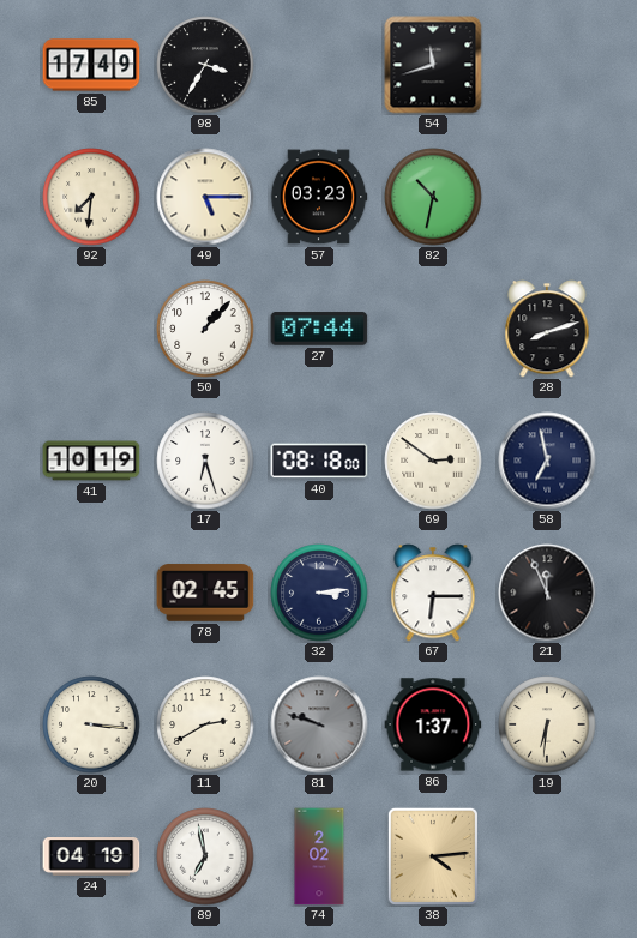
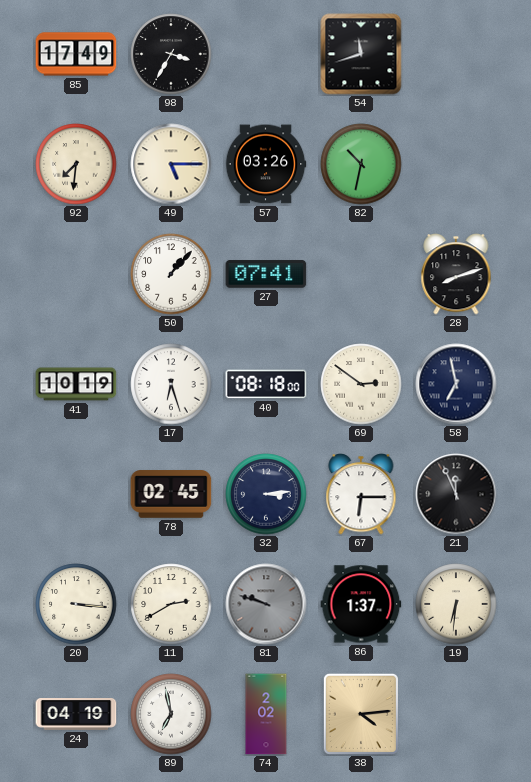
57: 03:23 -> 03:26
27: 07:44 -> 07:41
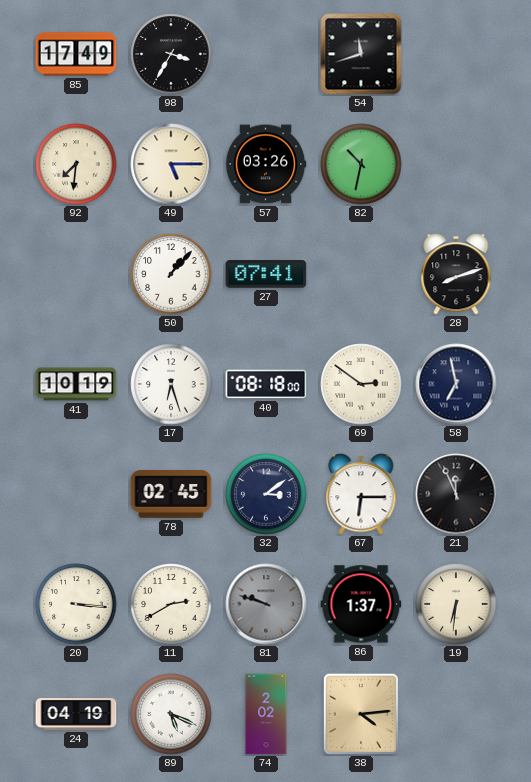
32: 3:14 -> 3:09
89: 6:58 -> 5:19
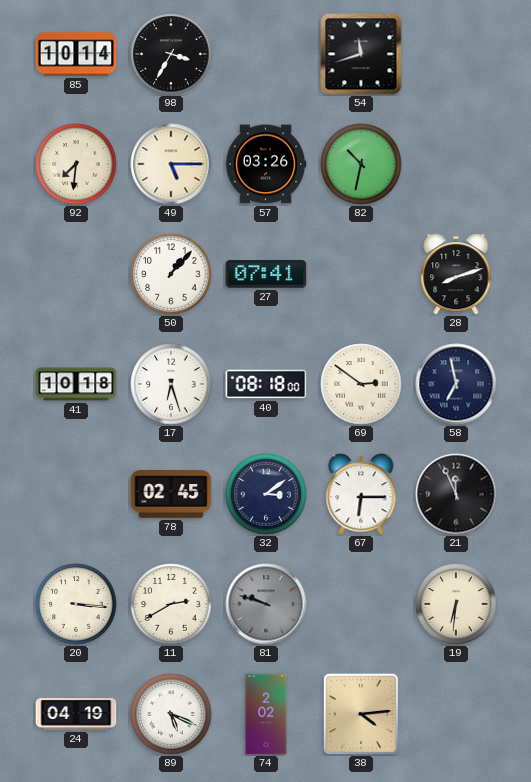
85: 17:49 -> 10:14
41: 10:19 -> 10:18
86: 1:37 -> none
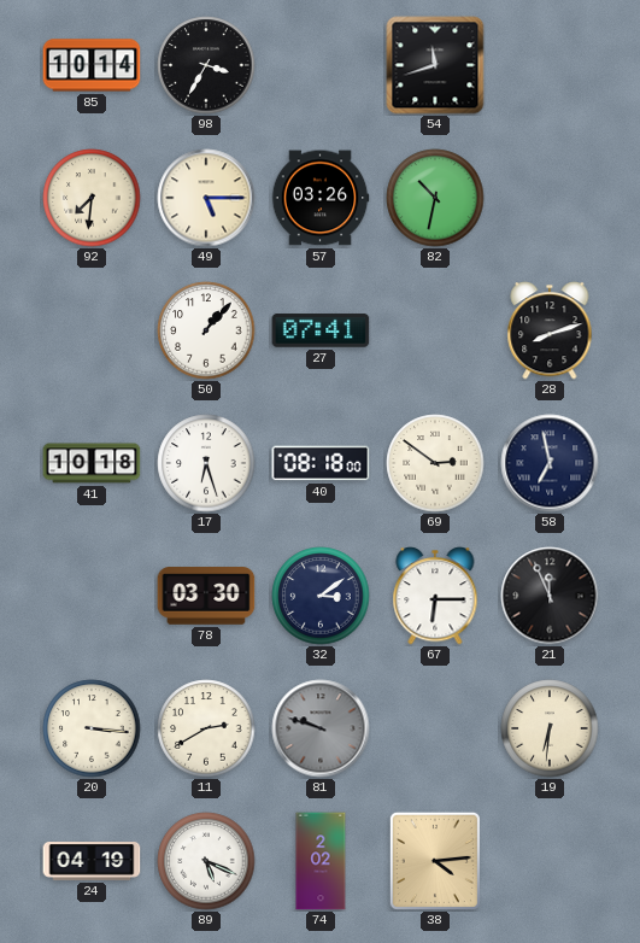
78: 02:45 -> 03:30
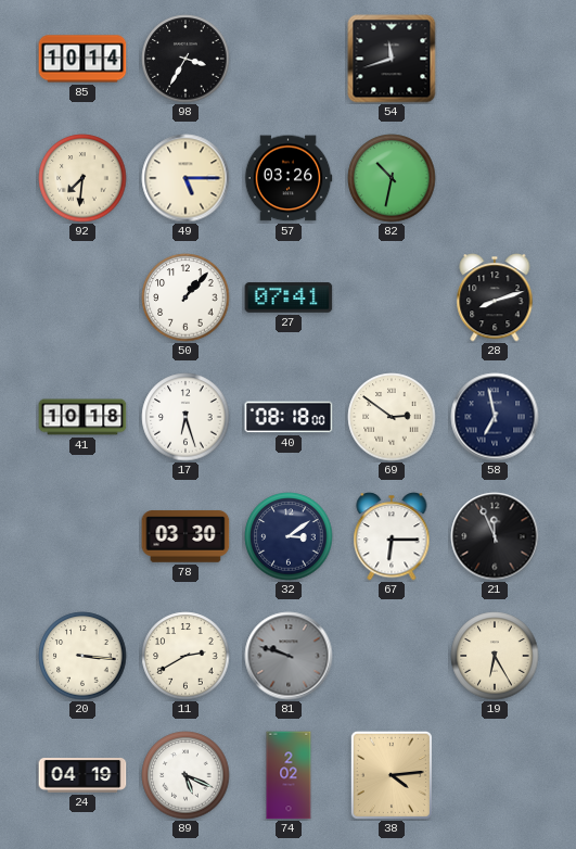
19: 6:31 -> 6:25
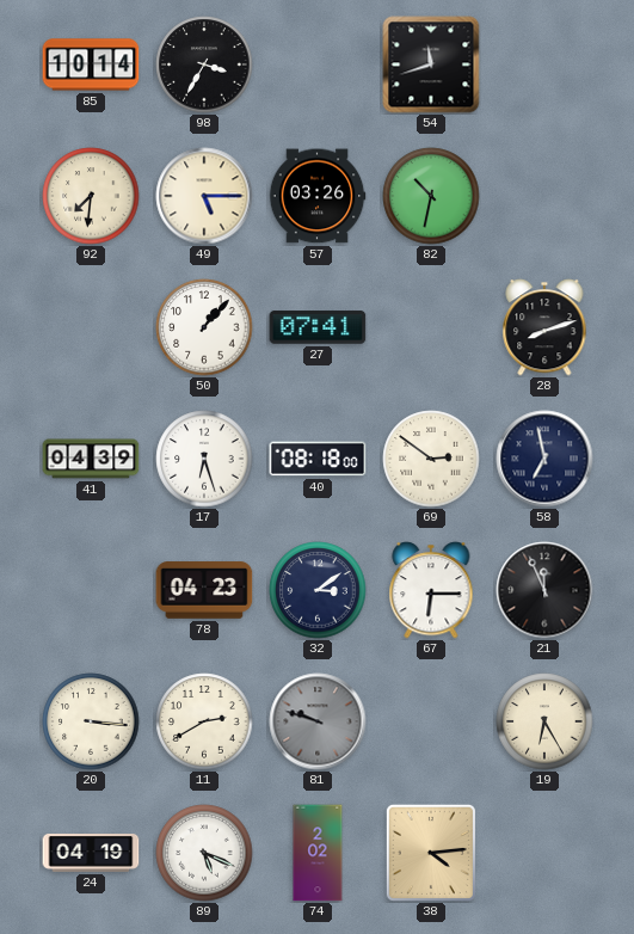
41: 10:18 -> 04:39
78: 03:30 -> 04:23
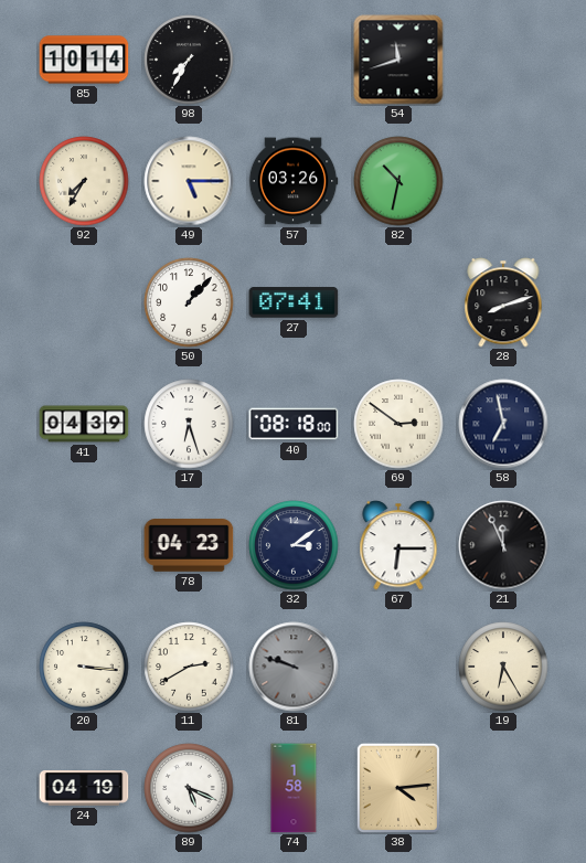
98: 3:35 -> 7:35
92: 7:31 -> 7:35
74: 2:02 -> 1:58
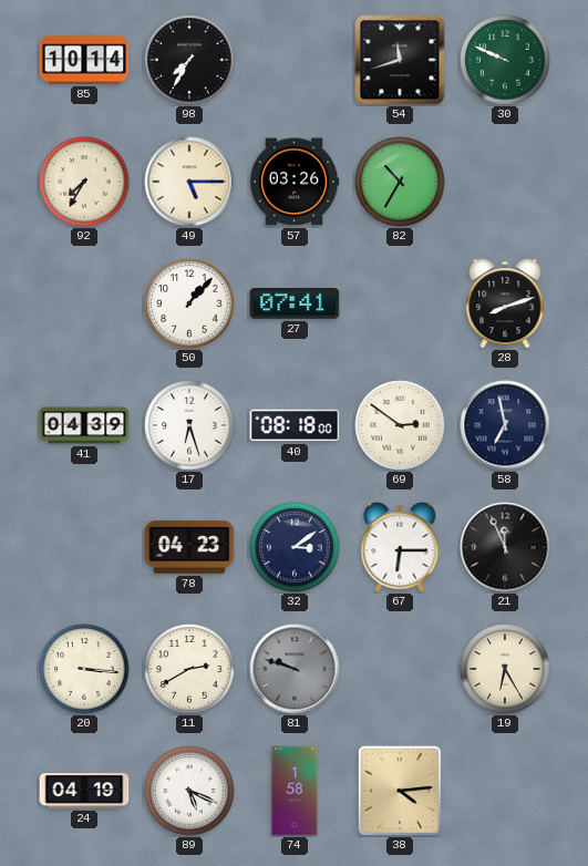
30: none -> 9:49
82: 10:32 -> 10:35
